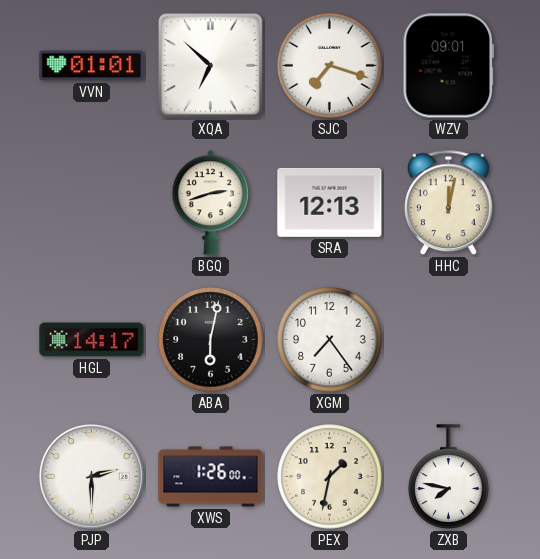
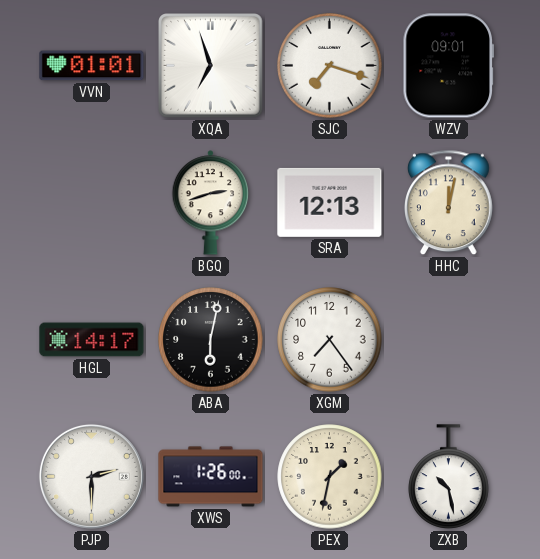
XQA: 6:52 -> 6:57
ZXB: 7:47 -> 10:28
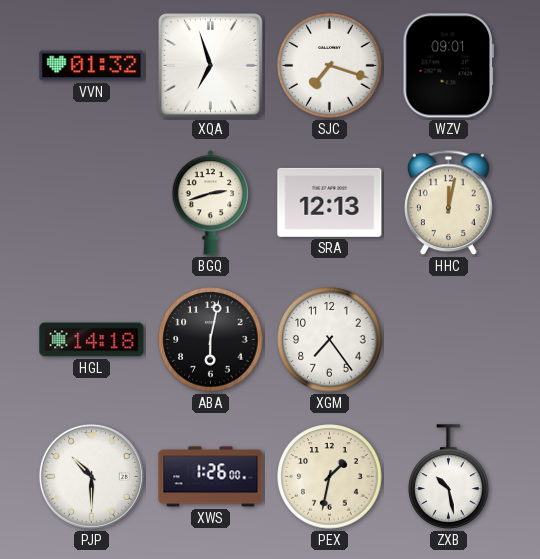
VVN: 01:01 -> 01:32
HGL: 14:17 -> 14:18
PJP: 2:30 -> 10:30
